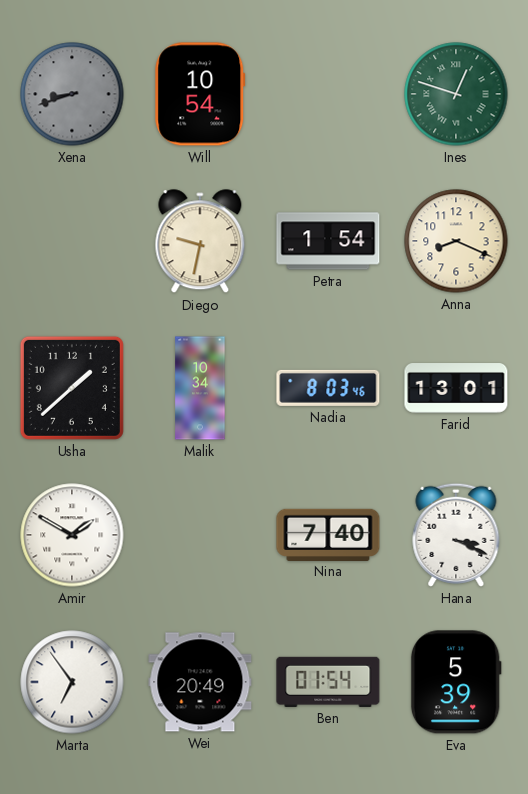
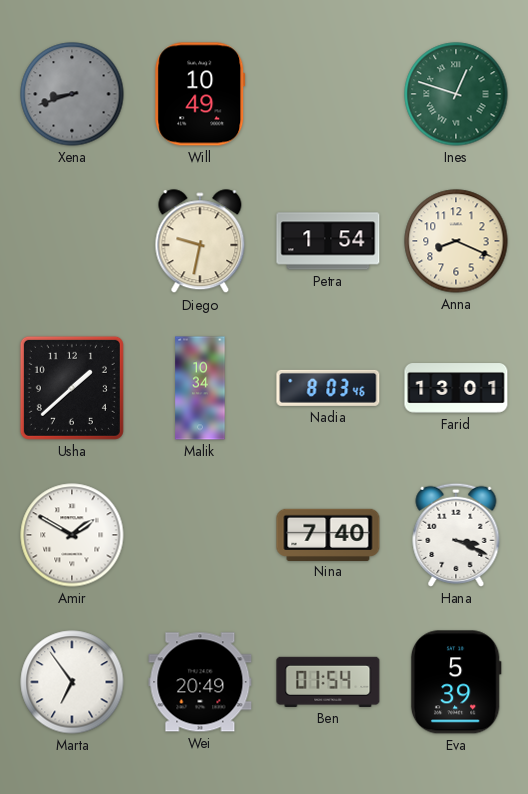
Will: 10:54 -> 10:49
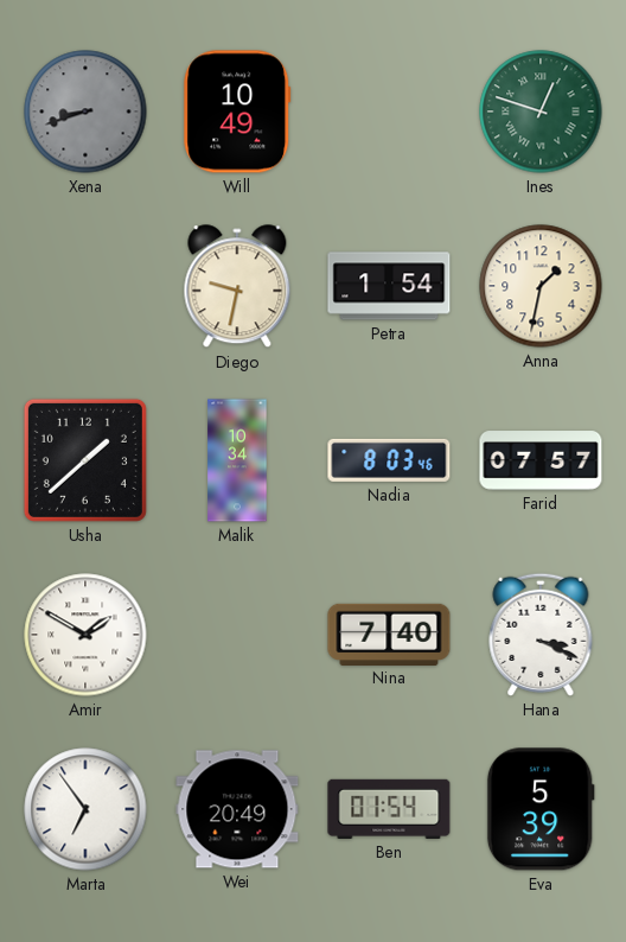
Anna: 8:19 -> 1:32
Farid: 13:01 -> 07:57
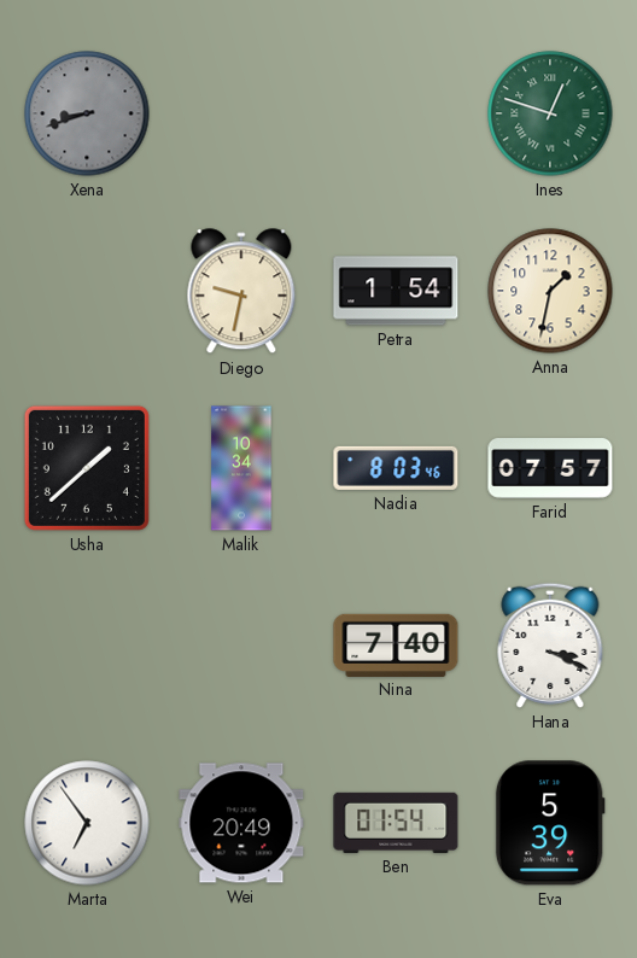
Will: 10:49 -> none
Amir: 1:50 -> none
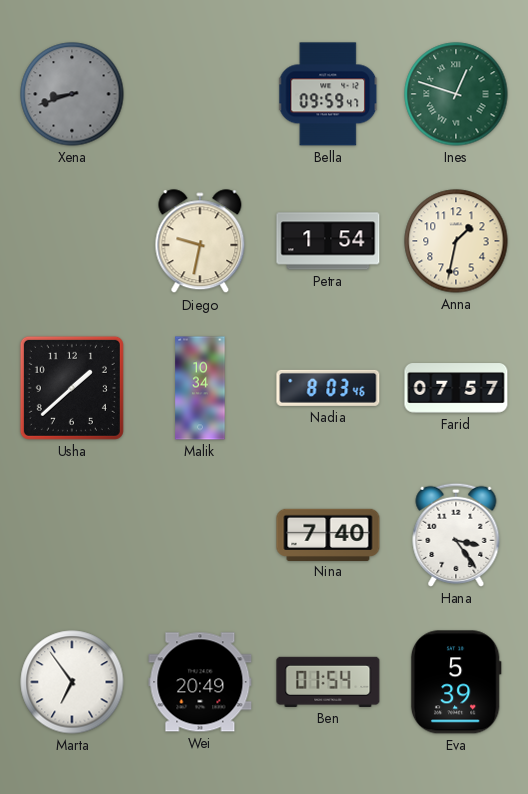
Bella: none -> 09:59
Hana: 3:19 -> 3:24
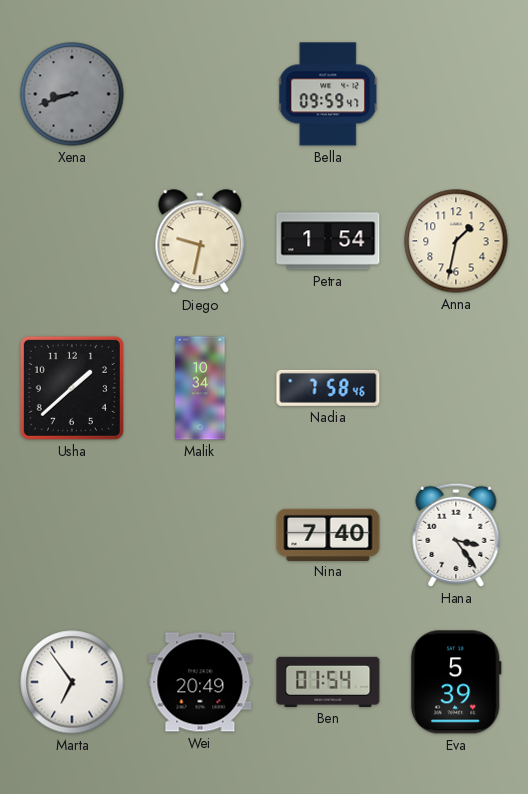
Ines: 12:48 -> none
Nadia: 8:03 -> 7:58
Farid: 07:57 -> none
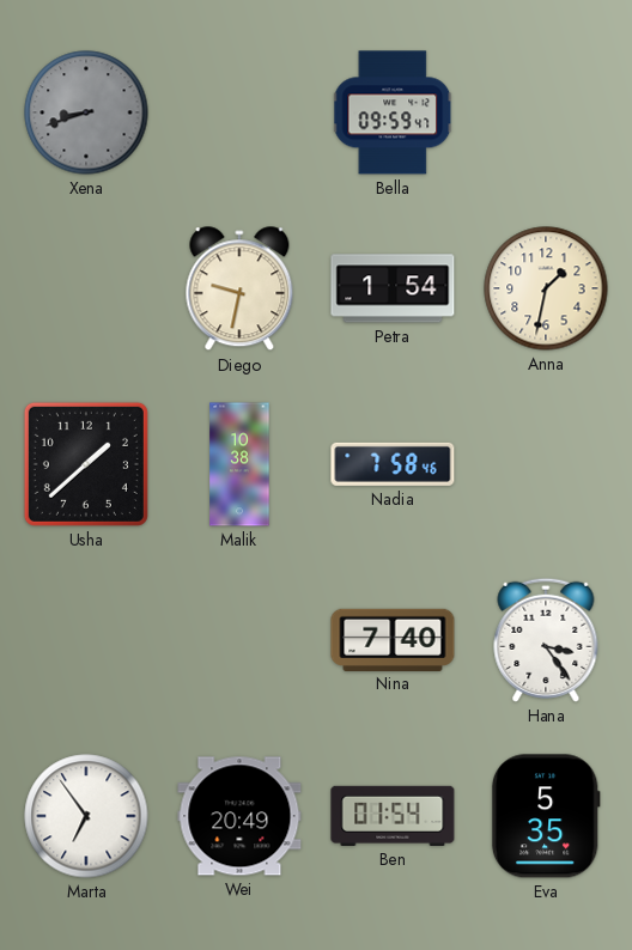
Malik: 10:34 -> 10:38
Eva: 5:39 -> 5:35
